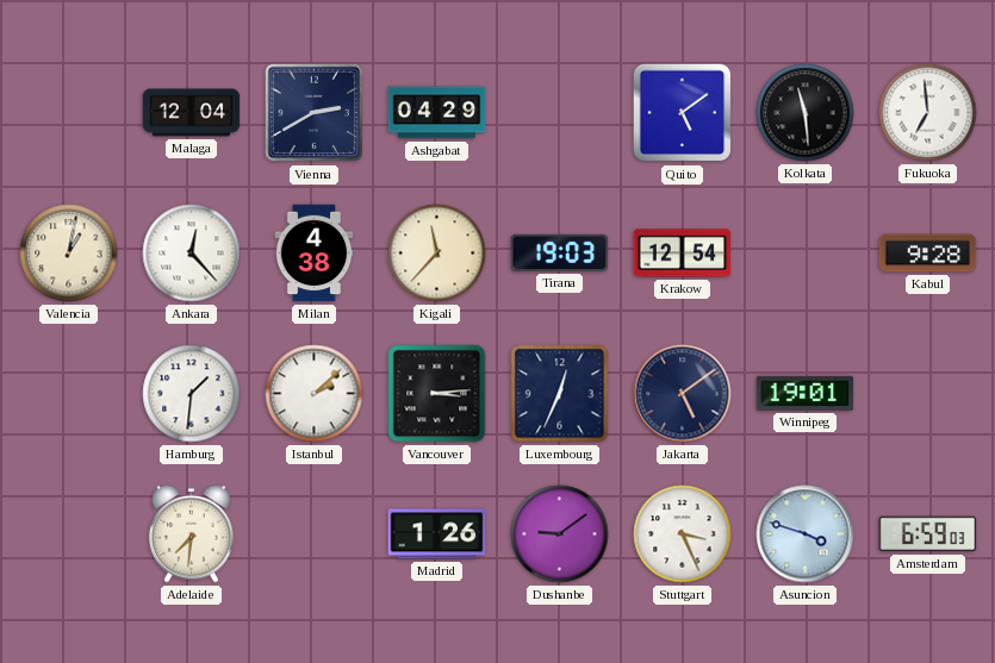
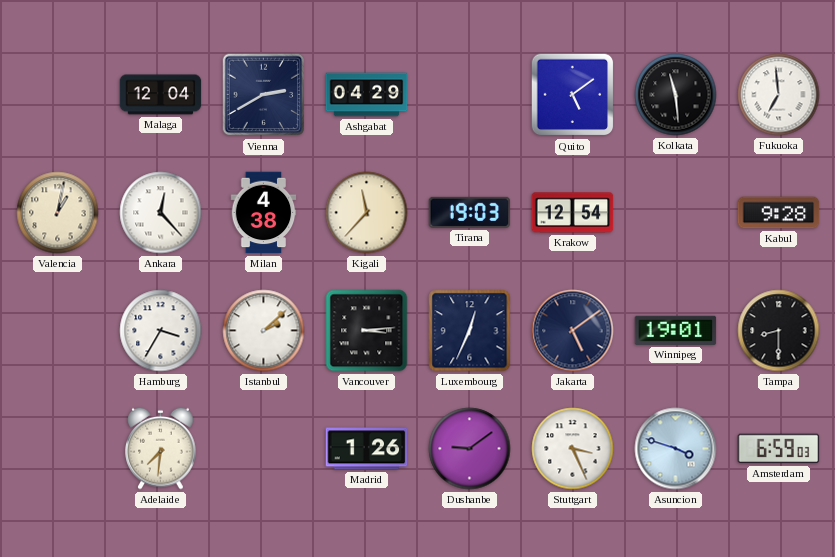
Hamburg: 1:31 -> 3:35
Tampa: none -> 8:30
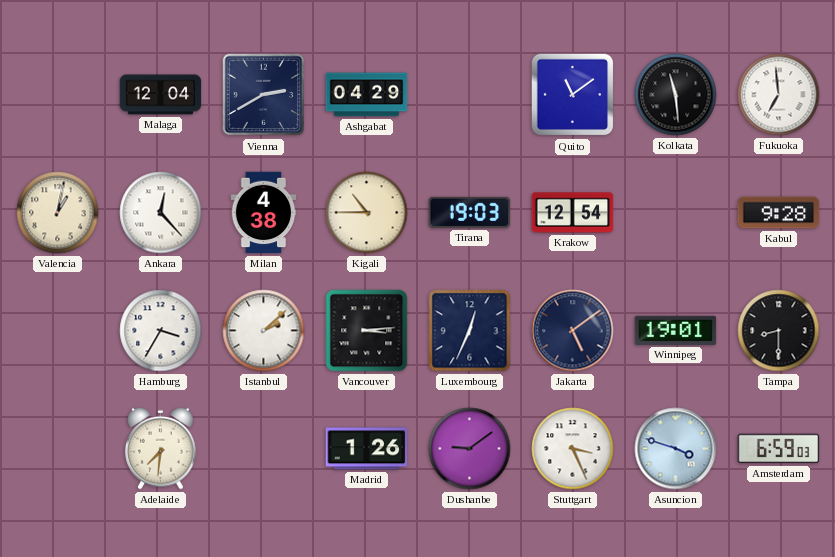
Quito: 5:09 -> 11:09
Kigali: 11:37 -> 10:45
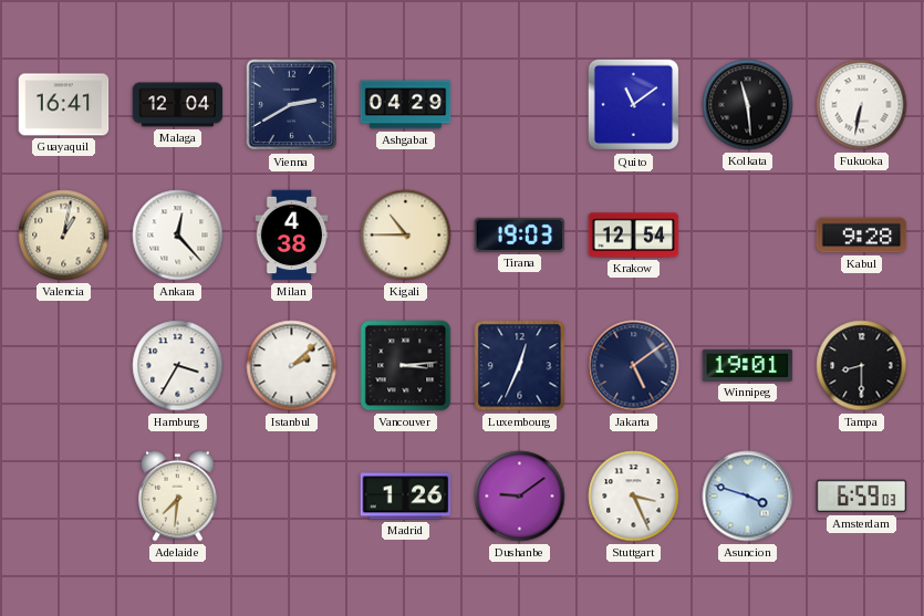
Guayaquil: none -> 16:41
Fukuoka: 6:59 -> 6:32
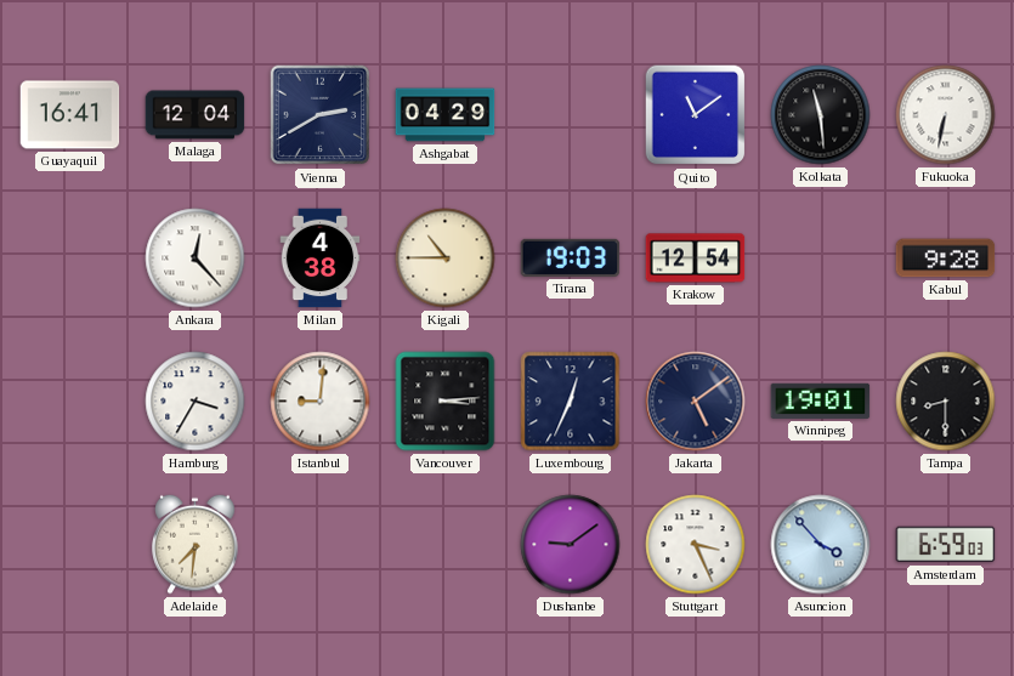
Valencia: 1:02 -> none
Istanbul: 2:08 -> 9:01
Madrid: 1:26 -> none
Asuncion: 3:48 -> 3:53
